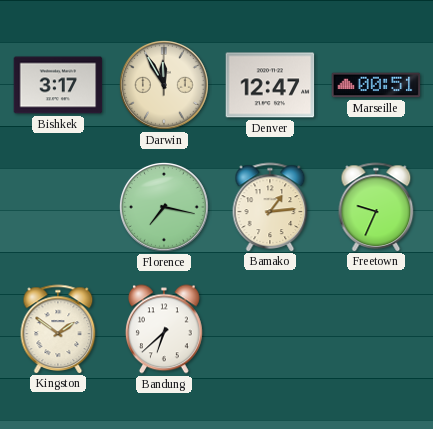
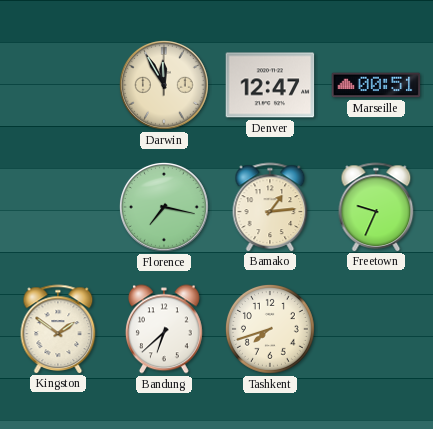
Bishkek: 3:17 -> none
Tashkent: none -> 7:42
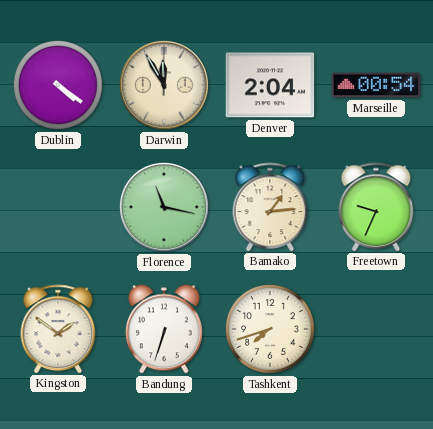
Dublin: none -> 4:21
Denver: 12:47 -> 2:04
Marseille: 00:51 -> 00:54
Florence: 7:17 -> 11:17
Bandung: 6:38 -> 6:33
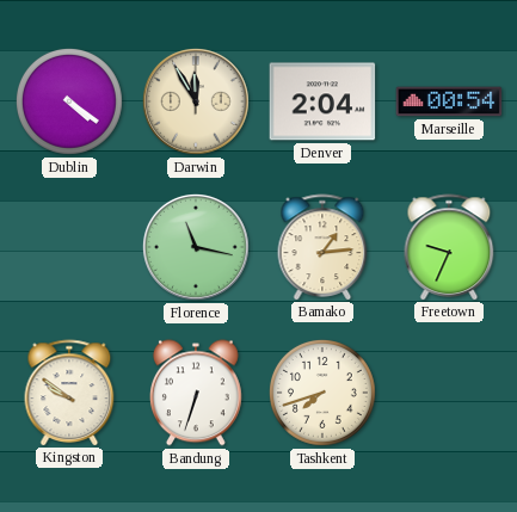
Kingston: 1:51 -> 9:51
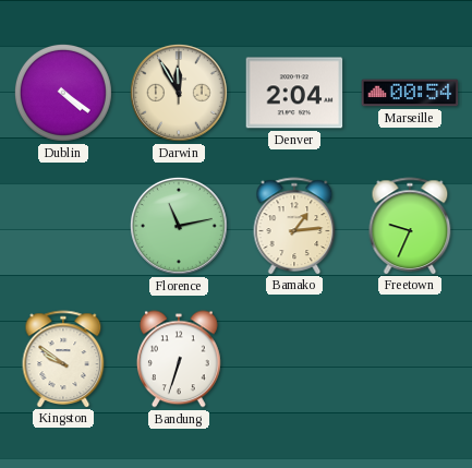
Florence: 11:17 -> 11:13
Tashkent: 7:42 -> none
